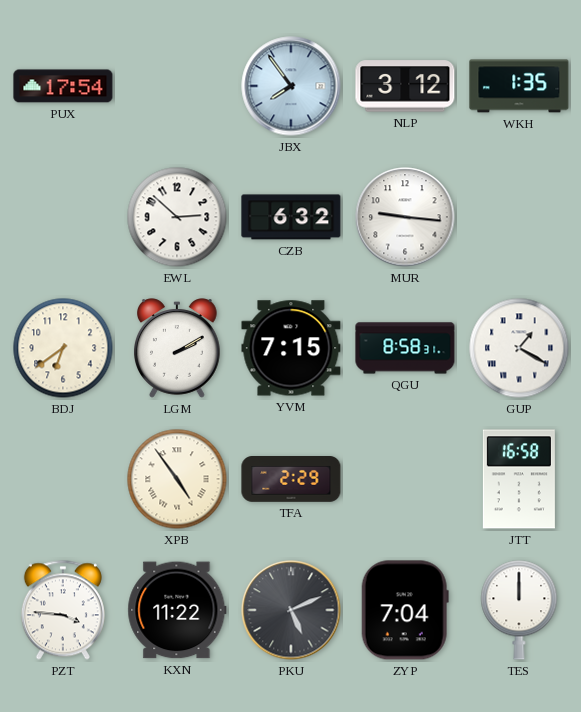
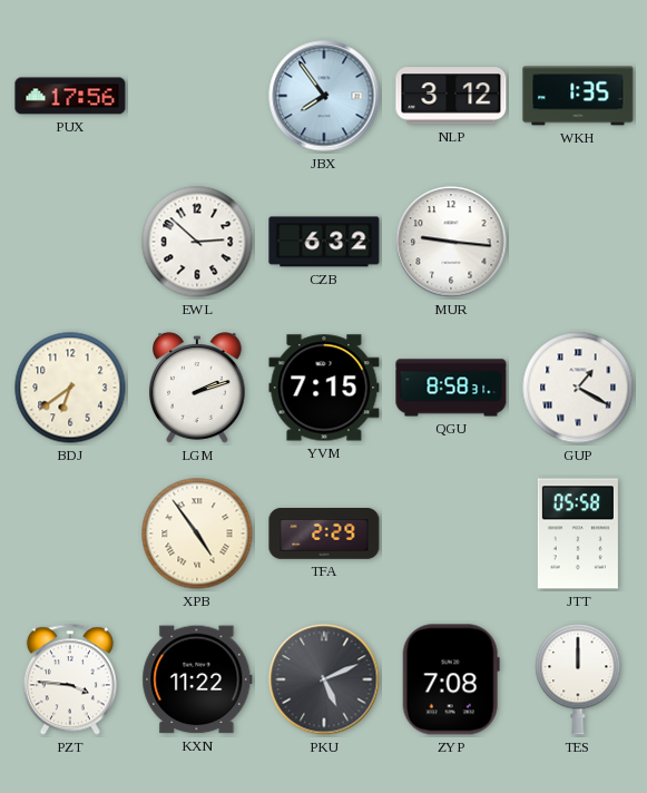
PUX: 17:54 -> 17:56
LGM: 2:10 -> 2:12
JTT: 16:58 -> 05:58
ZYP: 7:04 -> 7:08
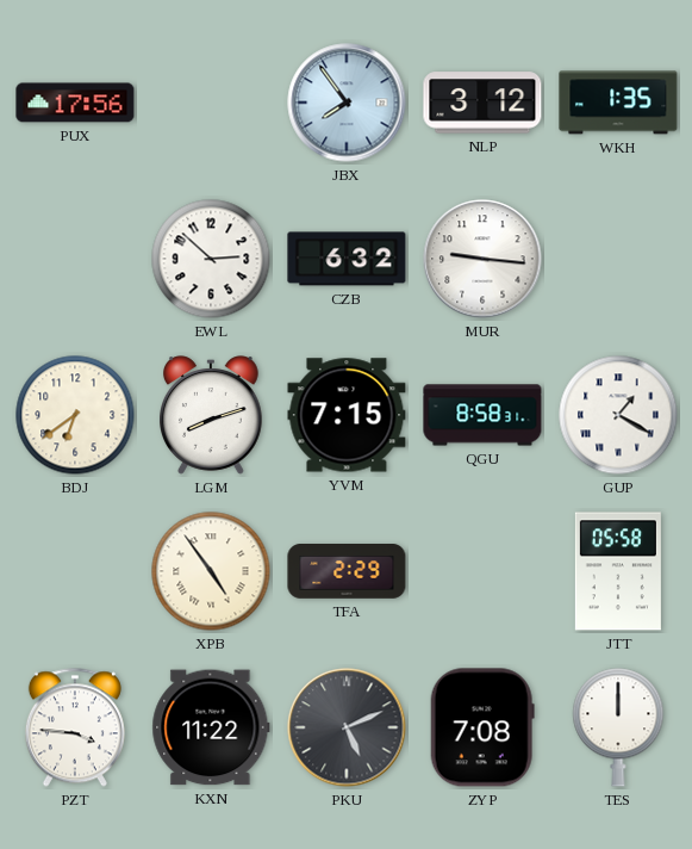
LGM: 2:12 -> 8:12
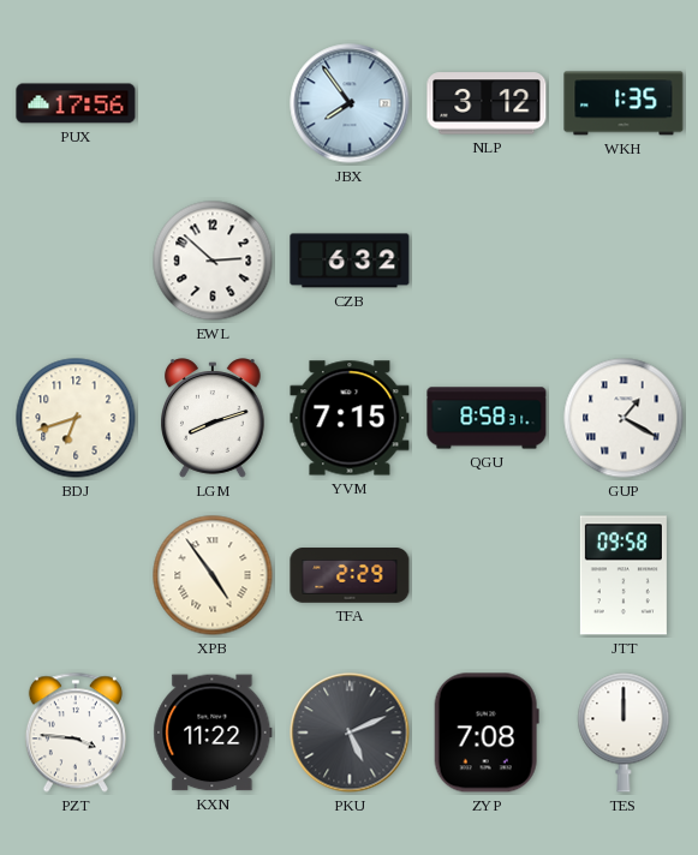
MUR: 9:16 -> none
BDJ: 6:39 -> 6:42
JTT: 05:58 -> 09:58
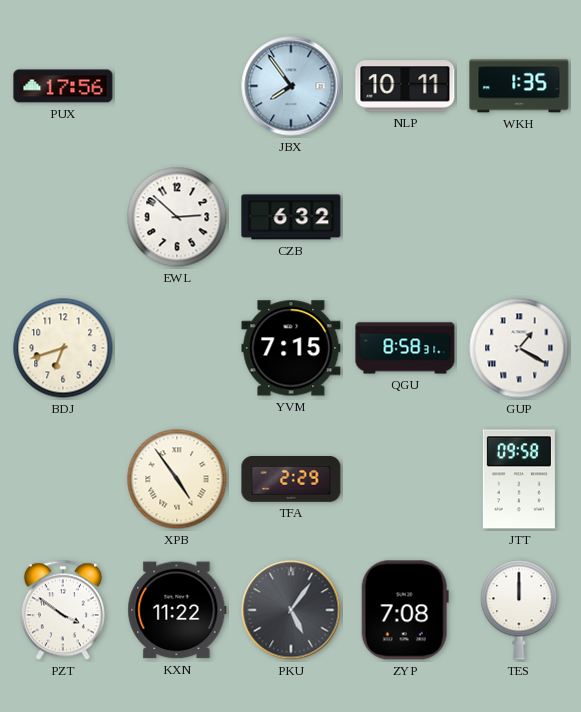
NLP: 3:12 -> 10:11
LGM: 8:12 -> none
PZT: 3:46 -> 3:51
PKU: 5:11 -> 5:06
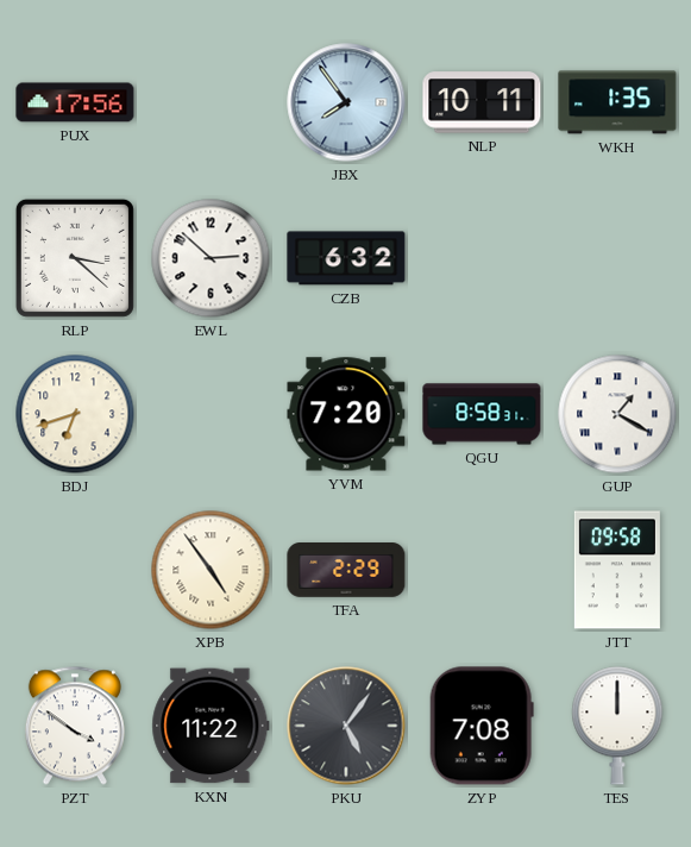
RLP: none -> 3:22
YVM: 7:15 -> 7:20
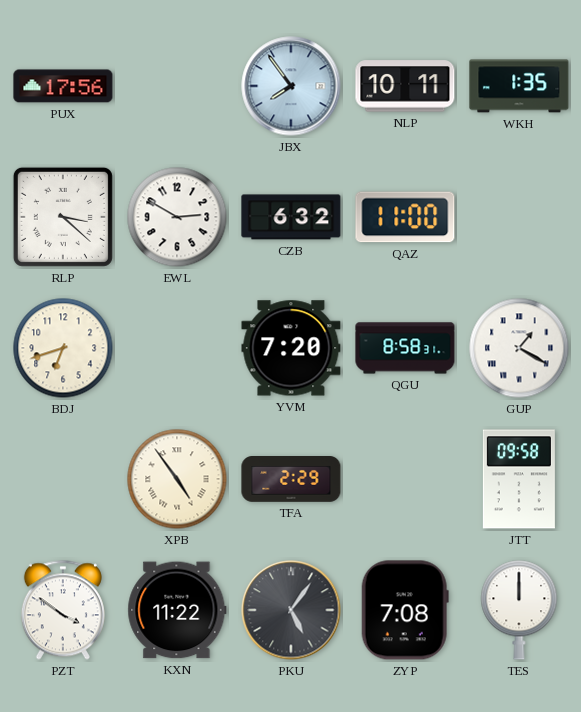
EWL: 2:52 -> 2:50
QAZ: none -> 11:00
